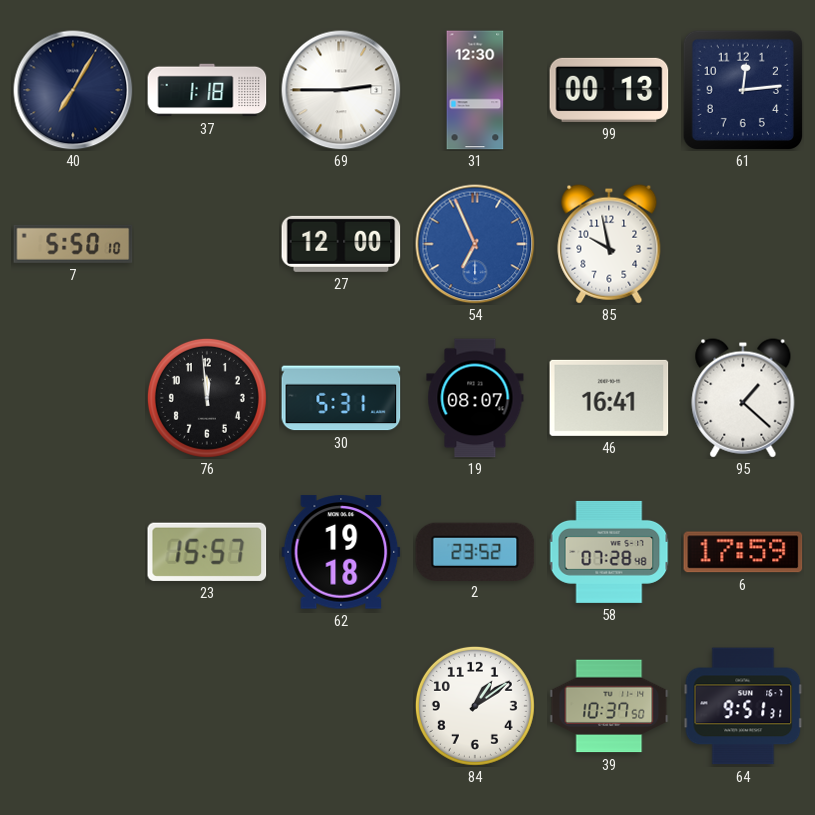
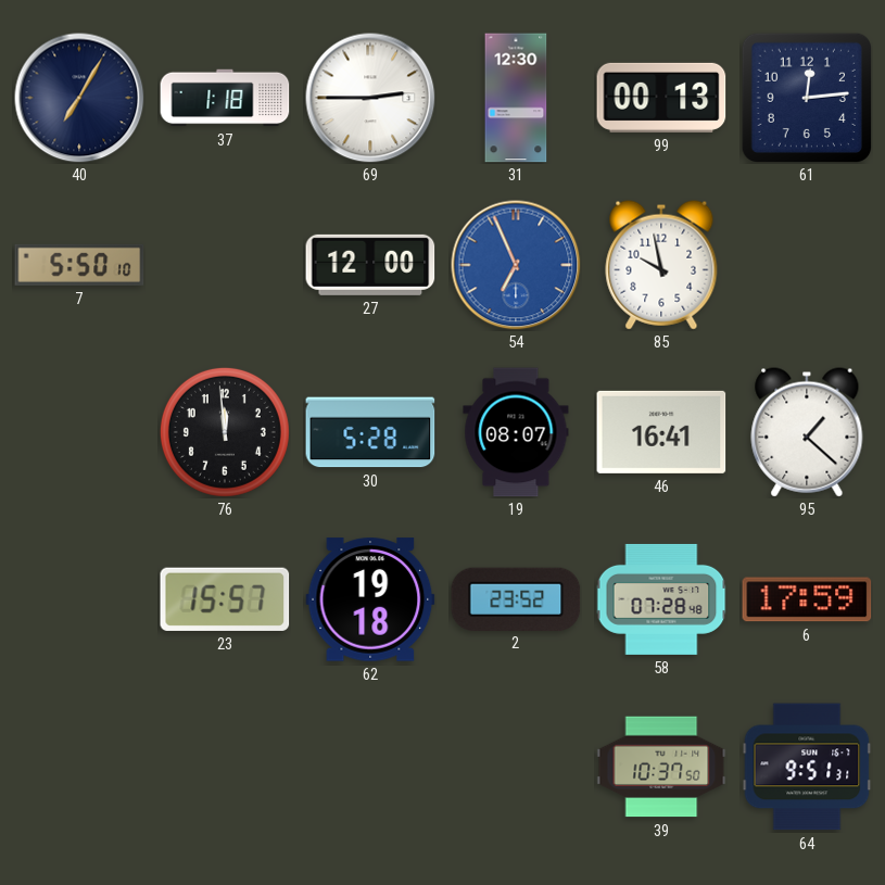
30: 5:31 -> 5:28
84: 1:09 -> none
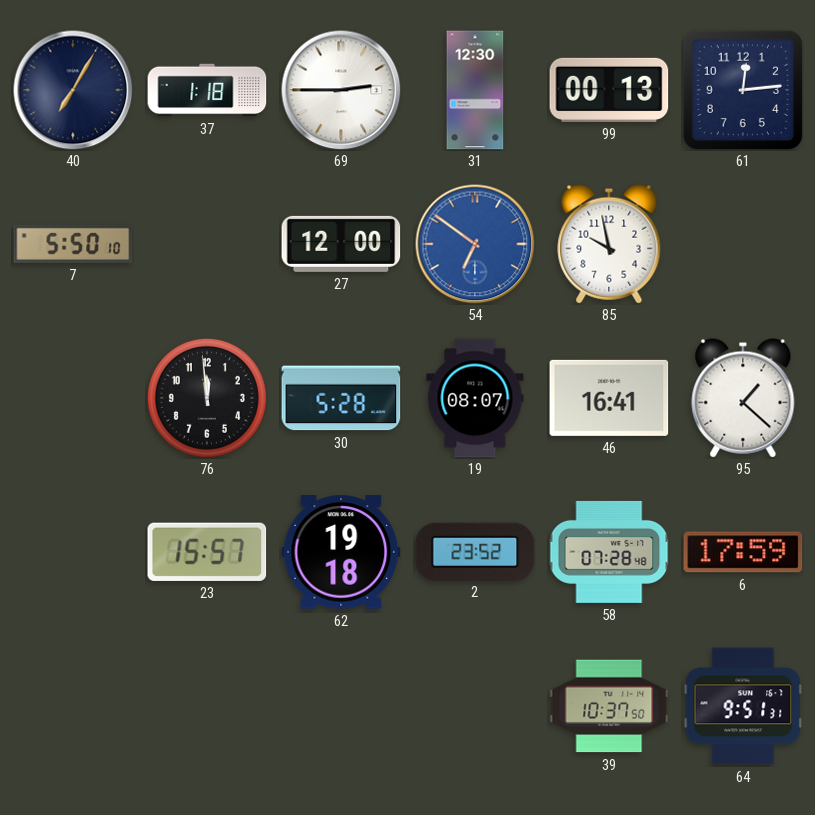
54: 6:56 -> 6:51
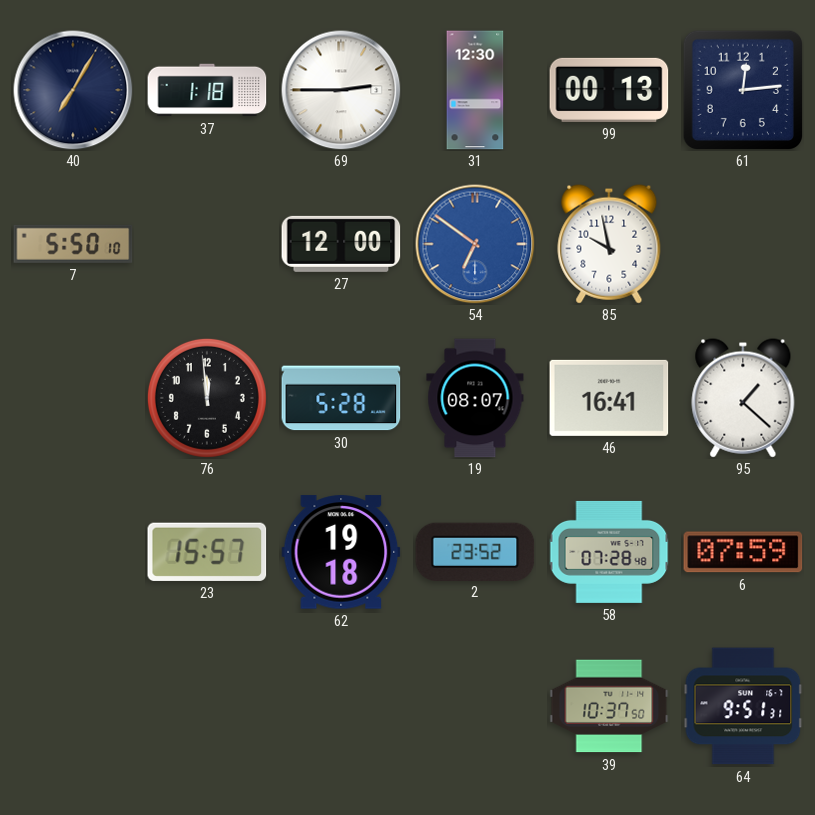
6: 17:59 -> 07:59
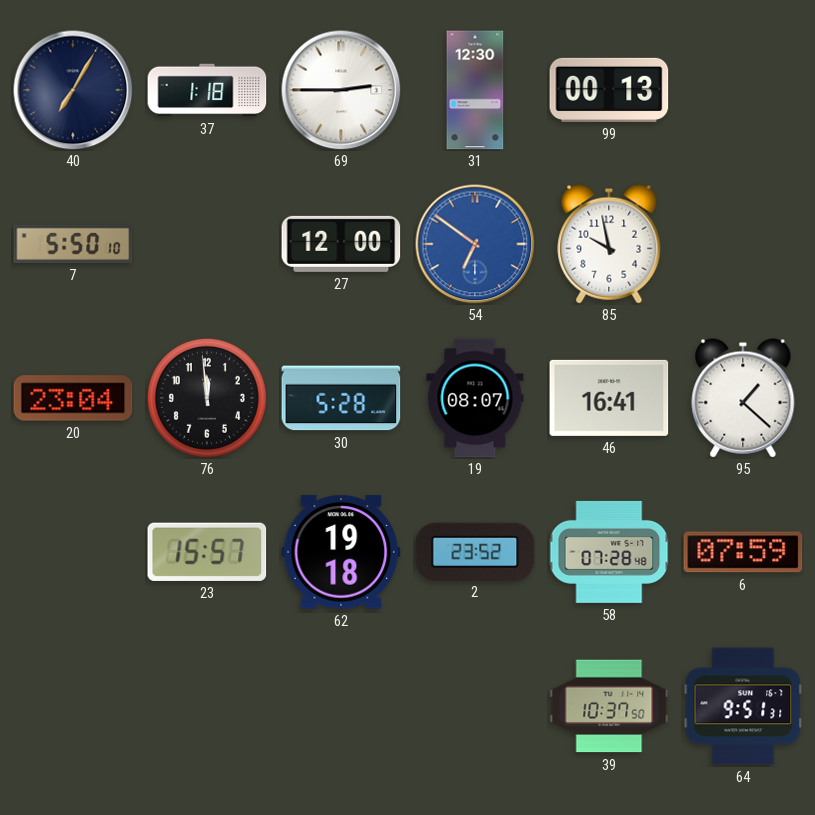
61: 12:14 -> none
20: none -> 23:04
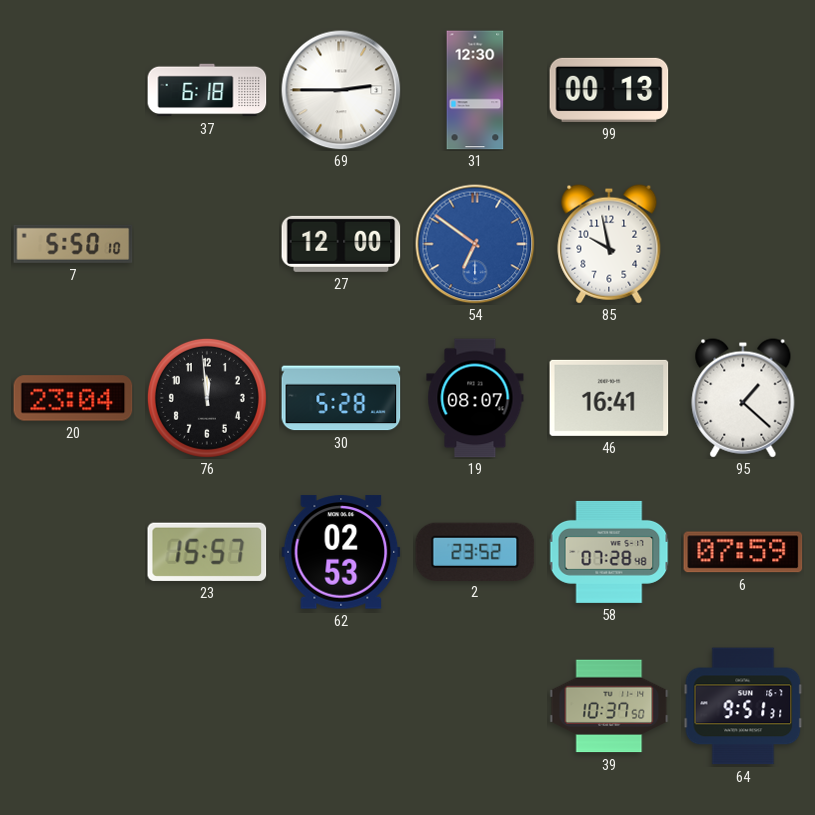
40: 7:05 -> none
37: 1:18 -> 6:18
62: 19:18 -> 02:53
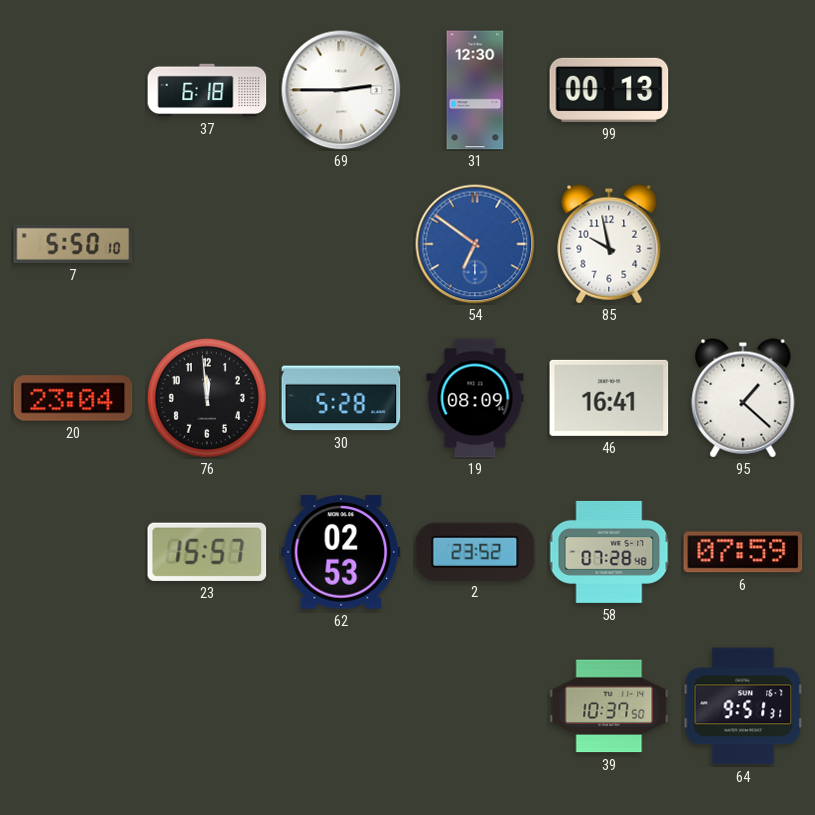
27: 12:00 -> none
19: 08:07 -> 08:09
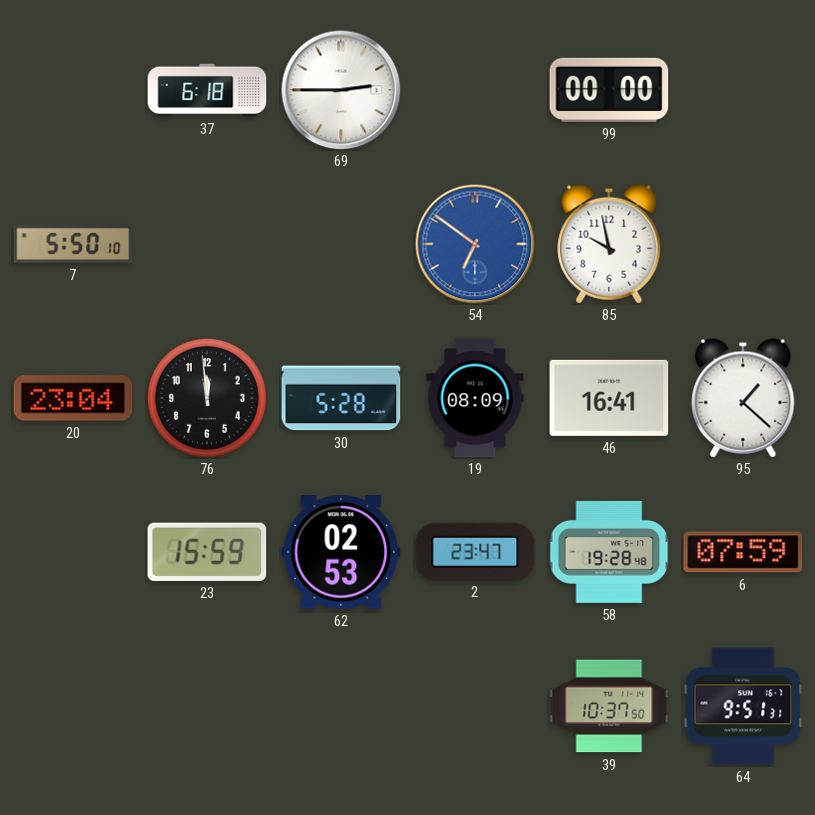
31: 12:30 -> none
99: 00:13 -> 00:00
23: 15:57 -> 15:59
2: 23:52 -> 23:47
58: 07:28 -> 19:28
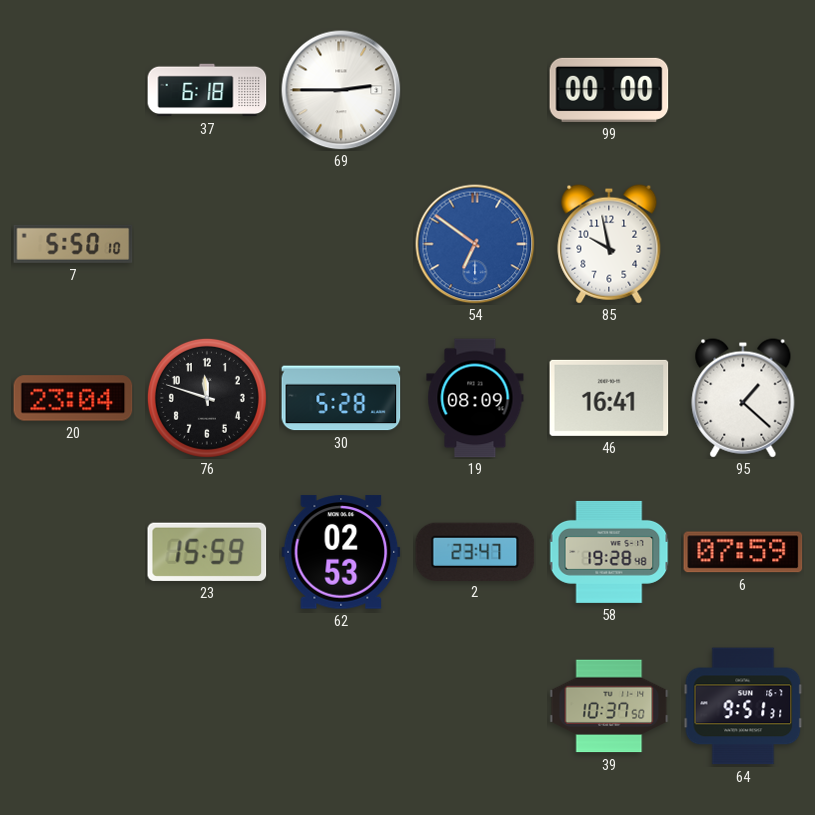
76: 11:59 -> 11:48
